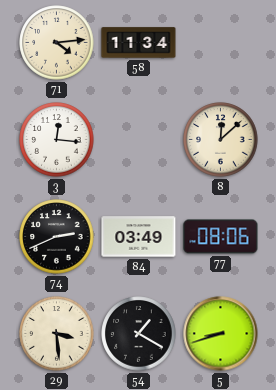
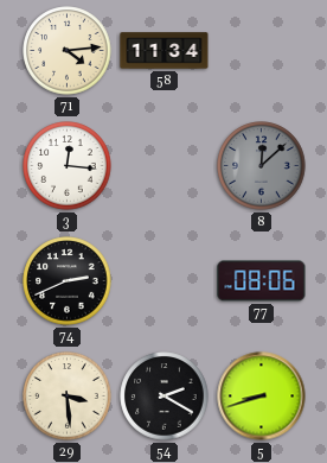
8 dial: cream -> grey
84: 03:49 -> none
54: 1:20 -> 2:20
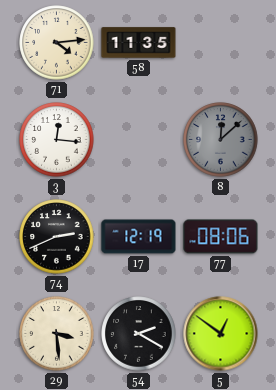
58: 11:34 -> 11:35
17: none -> 12:19
5: 8:42 -> 12:51
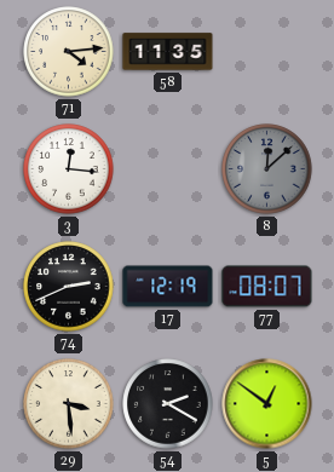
77: 08:06 -> 08:07
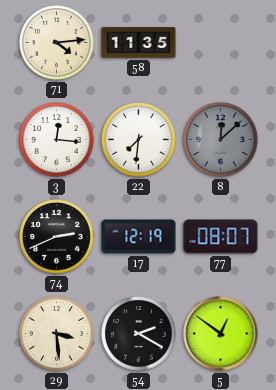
22: none -> 7:31
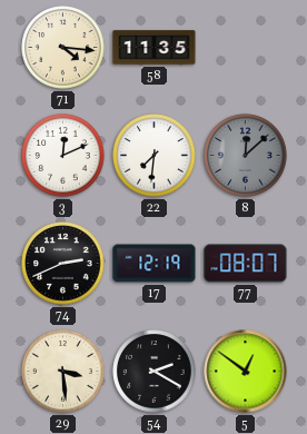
71: 4:14 -> 4:16
3: 12:16 -> 12:11
